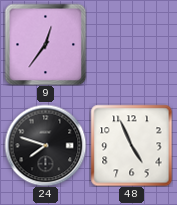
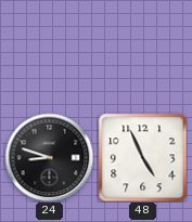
9: 12:36 -> none
24: 7:48 -> 8:48
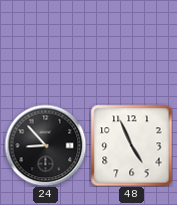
24: 8:48 -> 8:53
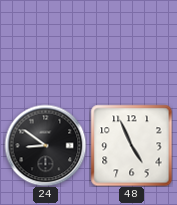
24: 8:53 -> 8:51
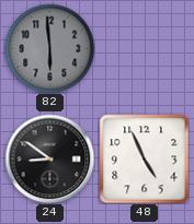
82: none -> 5:59
